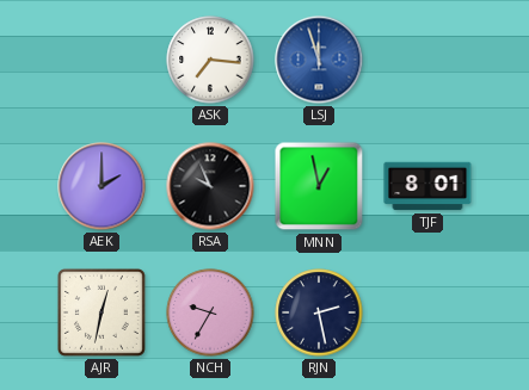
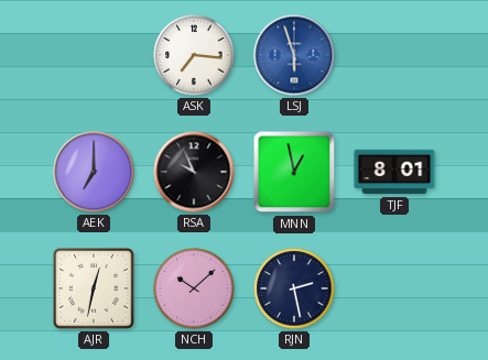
LSJ: 11:57 -> 5:57
AEK: 2:00 -> 7:00
NCH: 9:35 -> 10:08
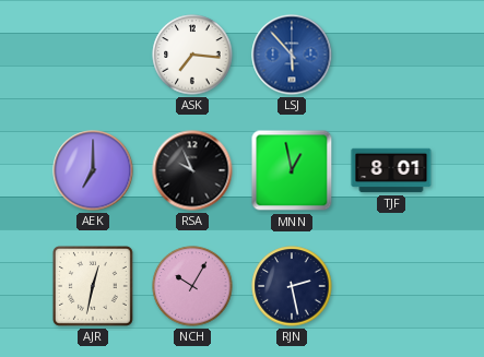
LSJ: 5:57 -> 5:53
NCH: 10:08 -> 10:05
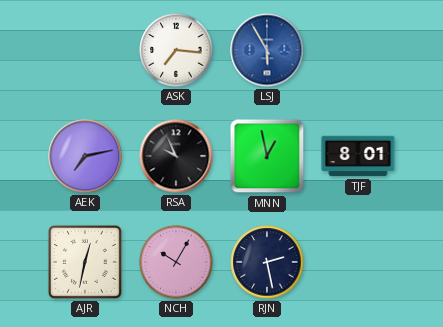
LSJ: 5:53 -> 5:55
AEK: 7:00 -> 7:13
